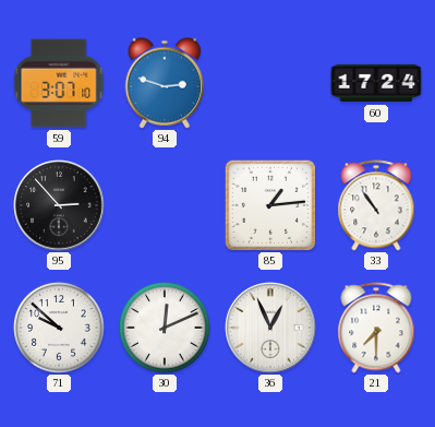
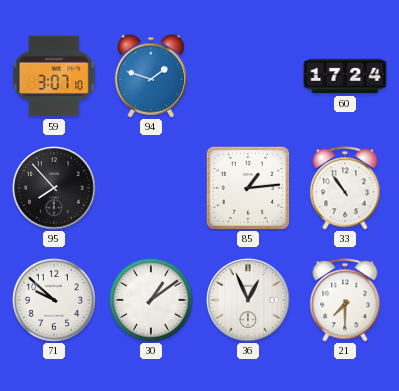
94: 2:48 -> 1:48
95: 2:53 -> 7:53
30: 12:11 -> 1:09
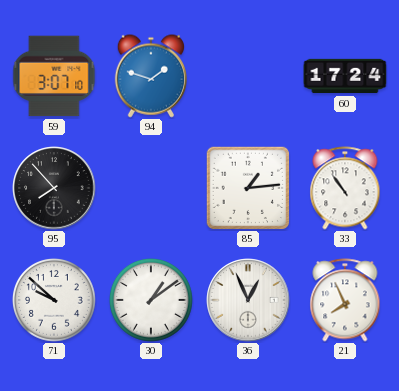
21: 7:30 -> 7:56
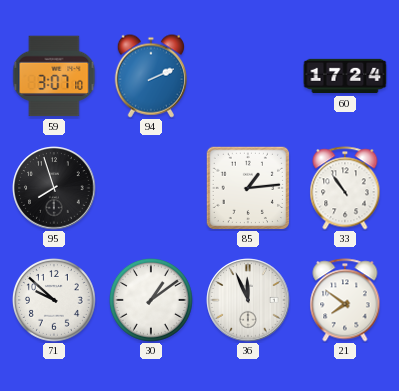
94: 1:48 -> 2:11
95: 7:53 -> 7:57
36: 12:56 -> 11:56
21: 7:56 -> 7:51
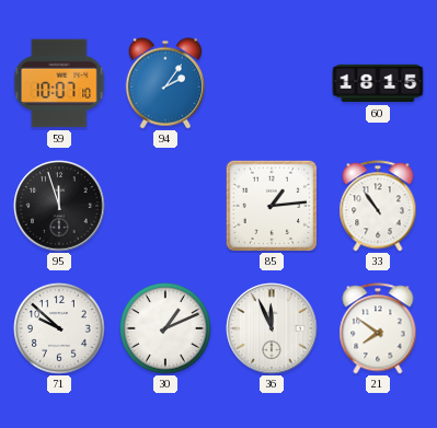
59: 3:07 -> 10:07
94: 2:11 -> 2:06
60: 17:24 -> 18:15
95: 7:57 -> 11:57
30: 1:09 -> 1:11
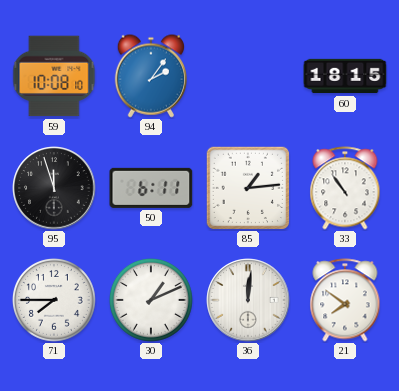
59: 10:07 -> 10:08
50: none -> 6:11
71: 9:52 -> 7:45
36: 11:56 -> 12:01
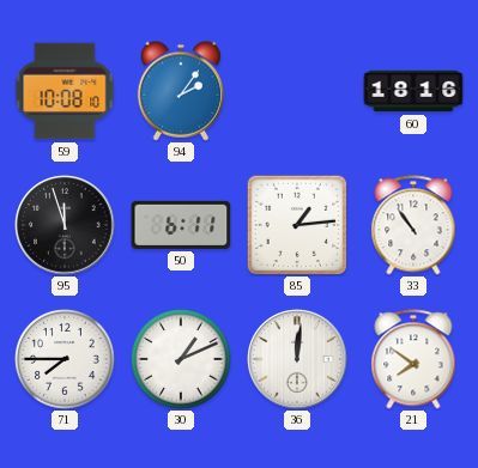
60: 18:15 -> 18:16
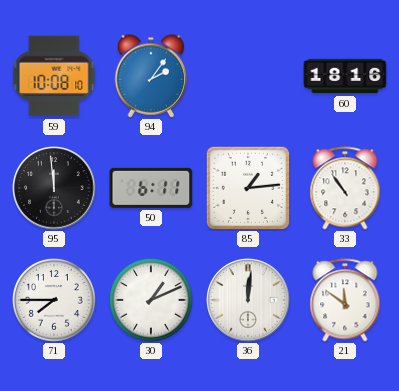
95: 11:57 -> 11:59
21: 7:51 -> 11:51
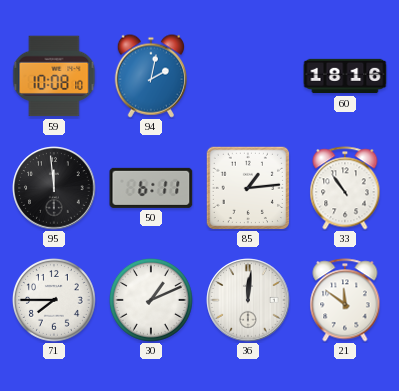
94: 2:06 -> 2:02
